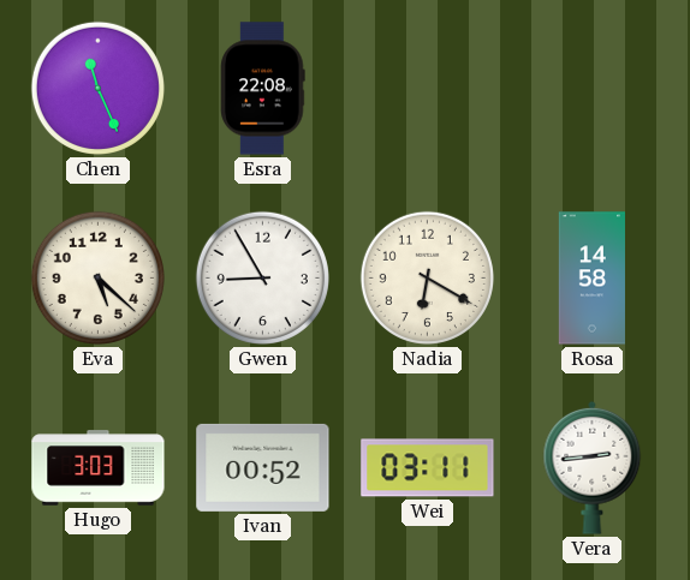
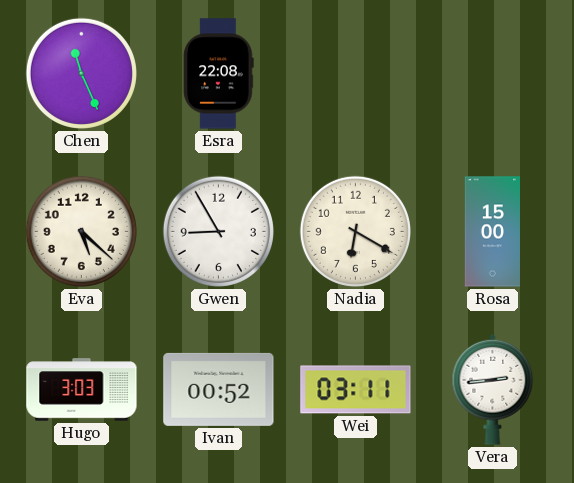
Rosa: 14:58 -> 15:00
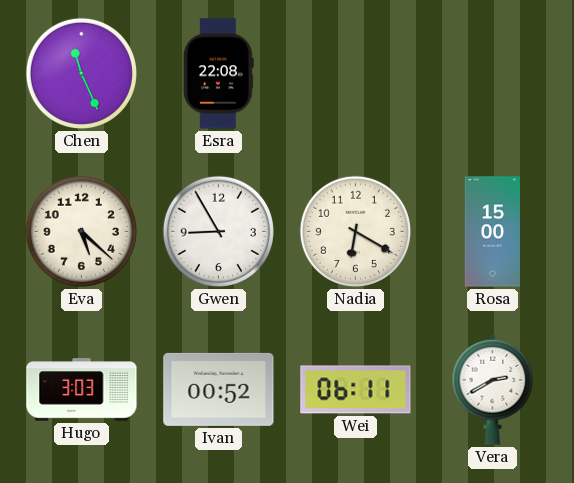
Wei: 03:11 -> 06:11
Vera: 2:44 -> 2:40
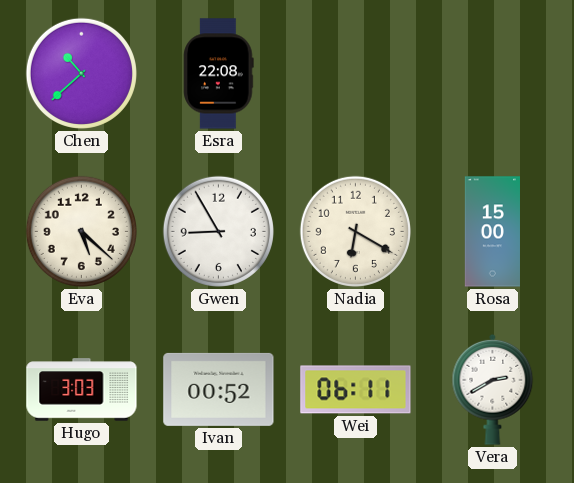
Chen: 11:26 -> 10:38
